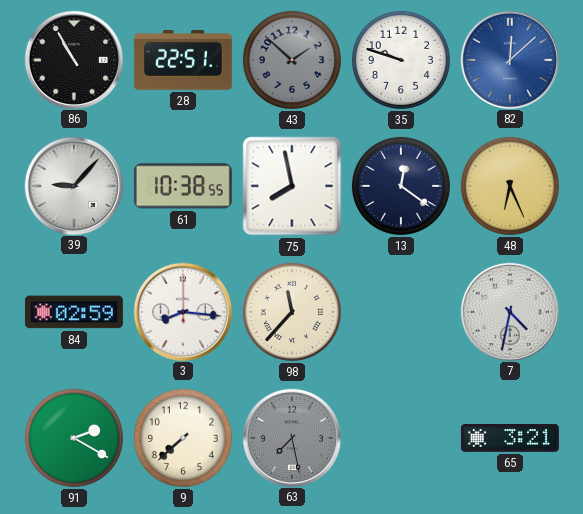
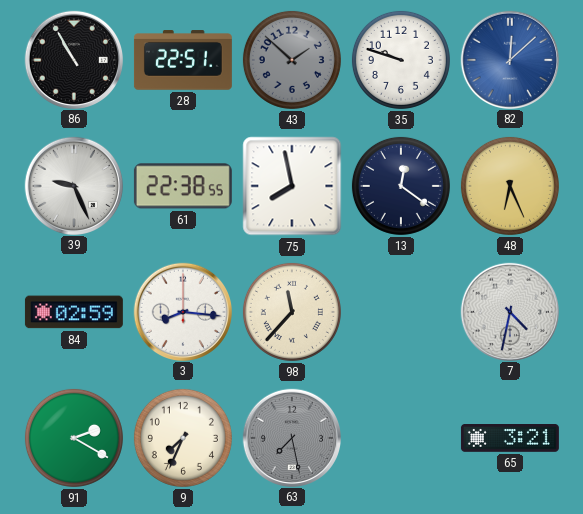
39: 9:07 -> 9:26
61: 10:38 -> 22:38
9: 7:38 -> 7:34
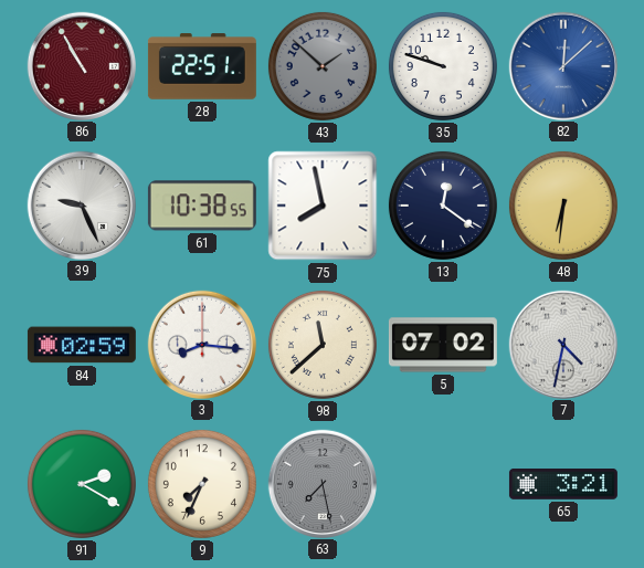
86 dial: black -> burgundy
61: 22:38 -> 10:38
48: 6:26 -> 6:31
98: 11:37 -> 11:38
5: none -> 07:02
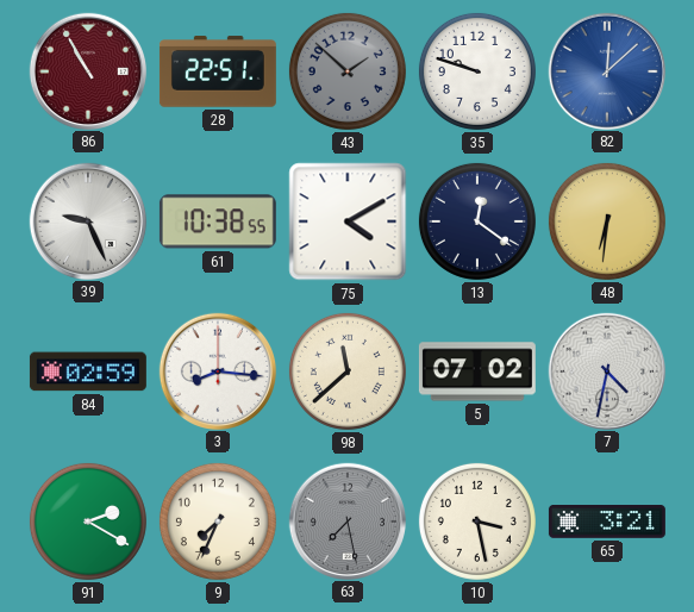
75: 7:58 -> 4:10
10: none -> 3:28
